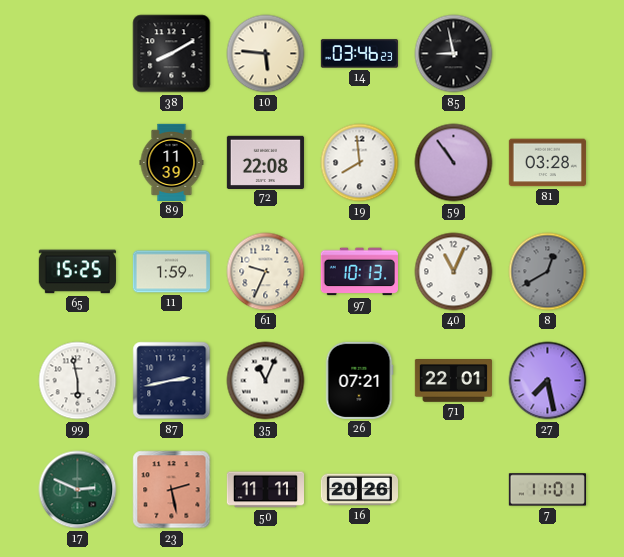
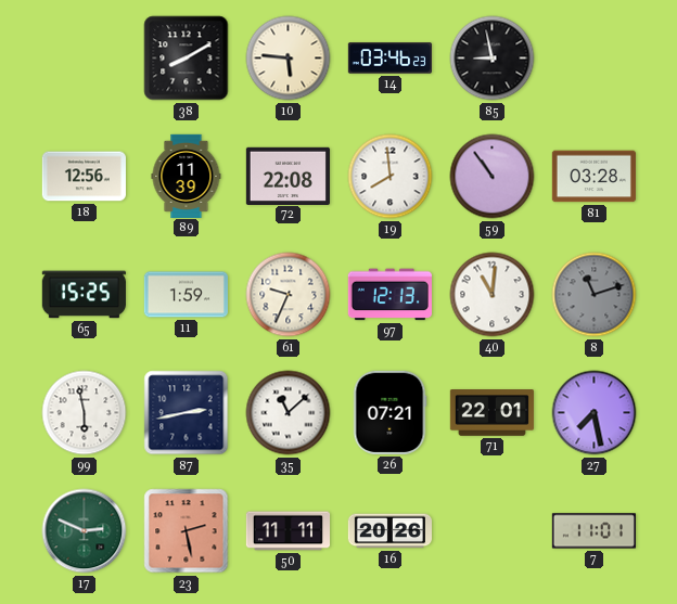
18: none -> 12:56
97: 10:13 -> 12:13
40: 11:04 -> 11:01
8: 12:40 -> 11:12
35: 11:04 -> 11:08
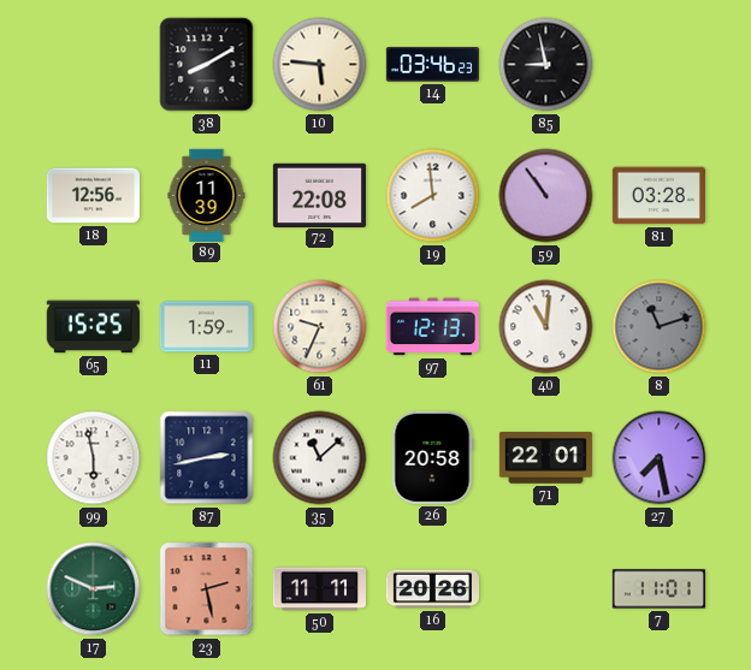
26: 07:21 -> 20:58
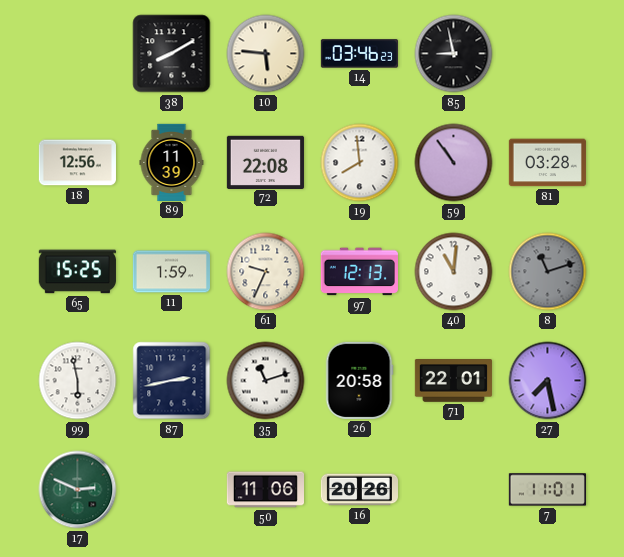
35: 11:08 -> 11:12
23: 2:28 -> none
50: 11:11 -> 11:06
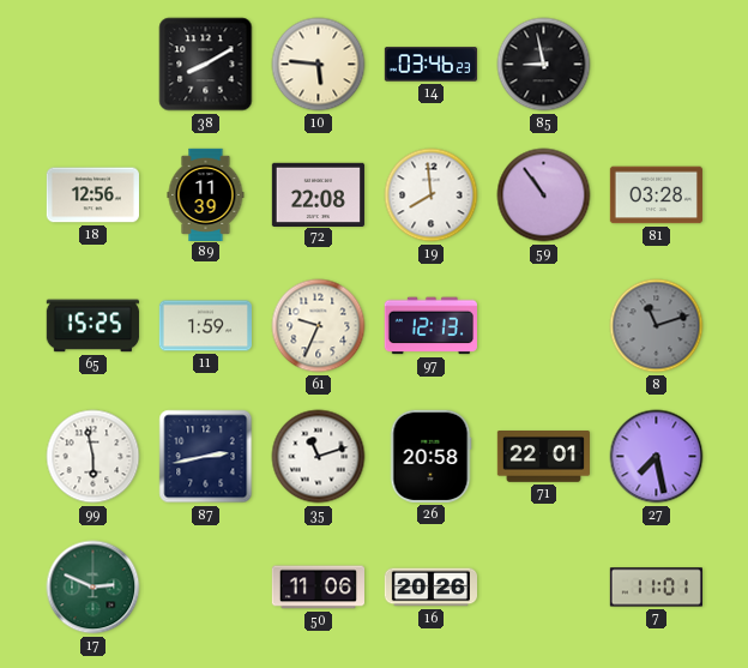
40: 11:01 -> none
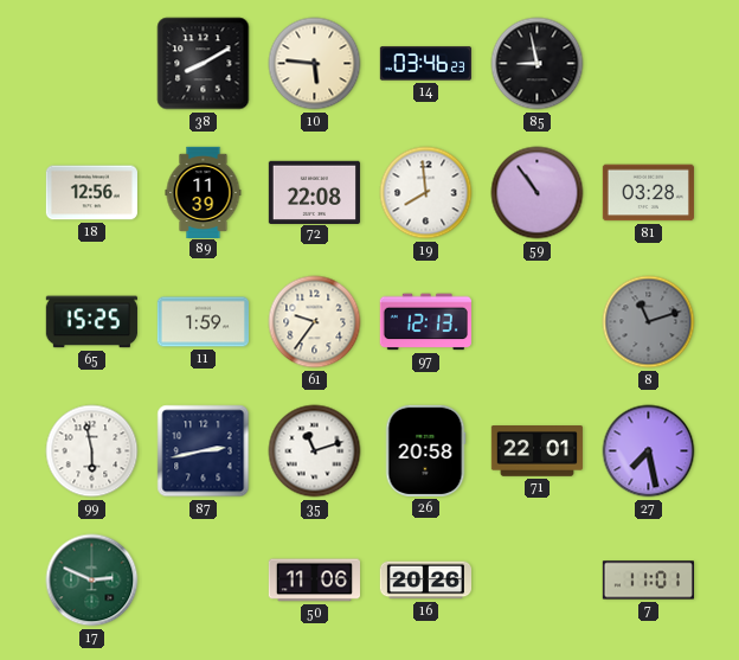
61: 9:34 -> 9:36
